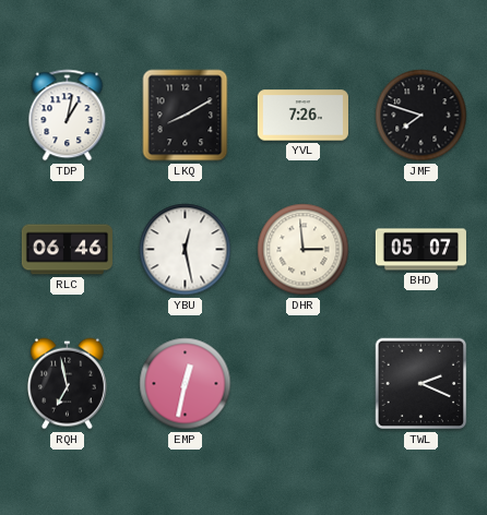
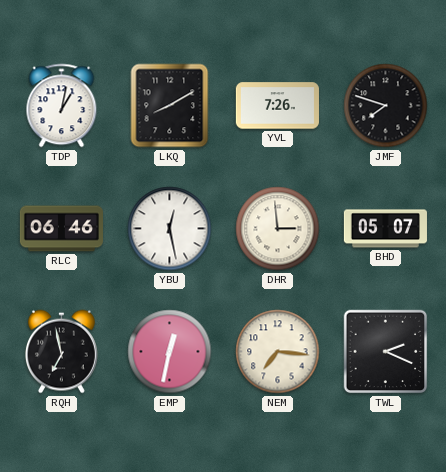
NEM: none -> 7:16
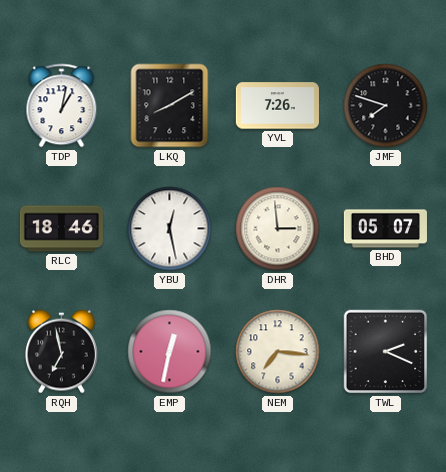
RLC: 06:46 -> 18:46
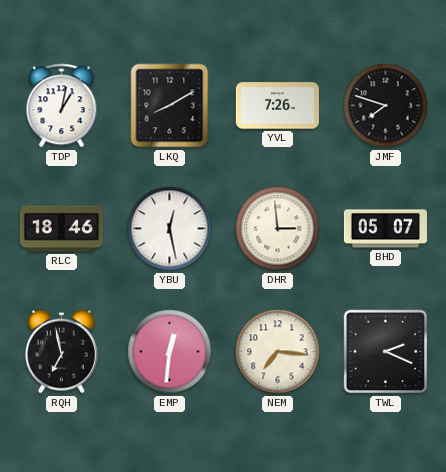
EMP: 12:32 -> 12:31
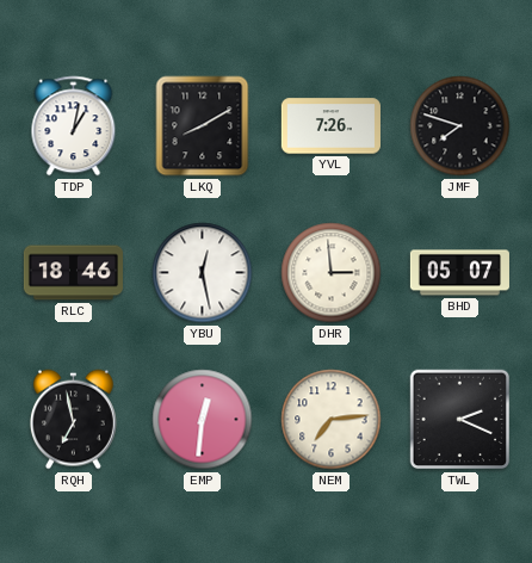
NEM: 7:16 -> 7:14
